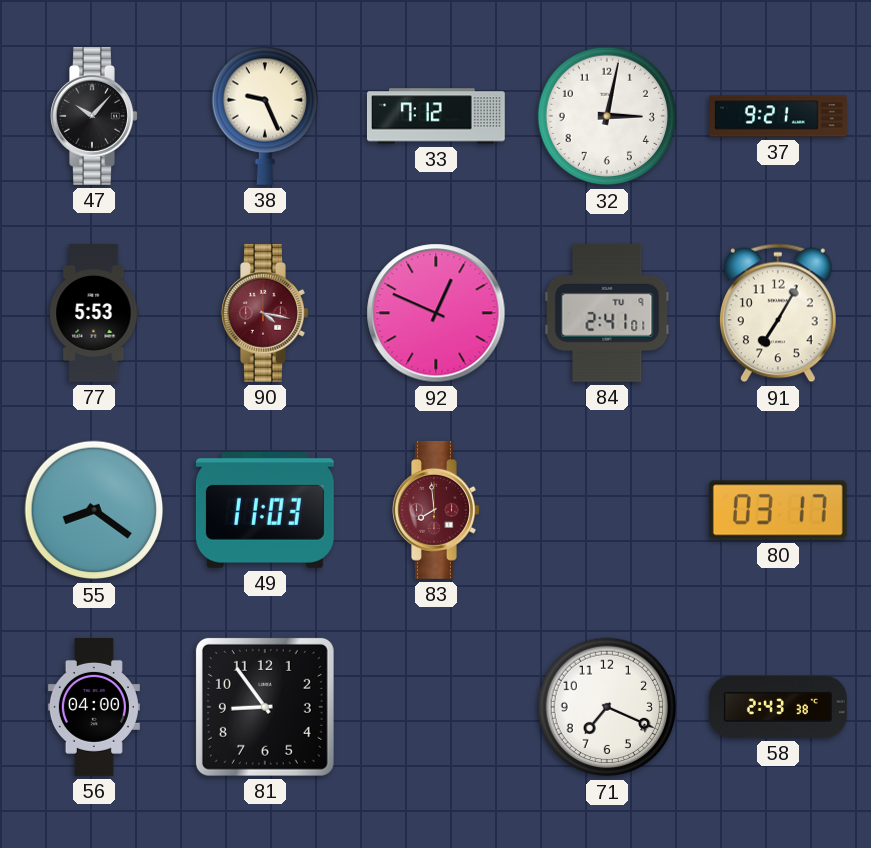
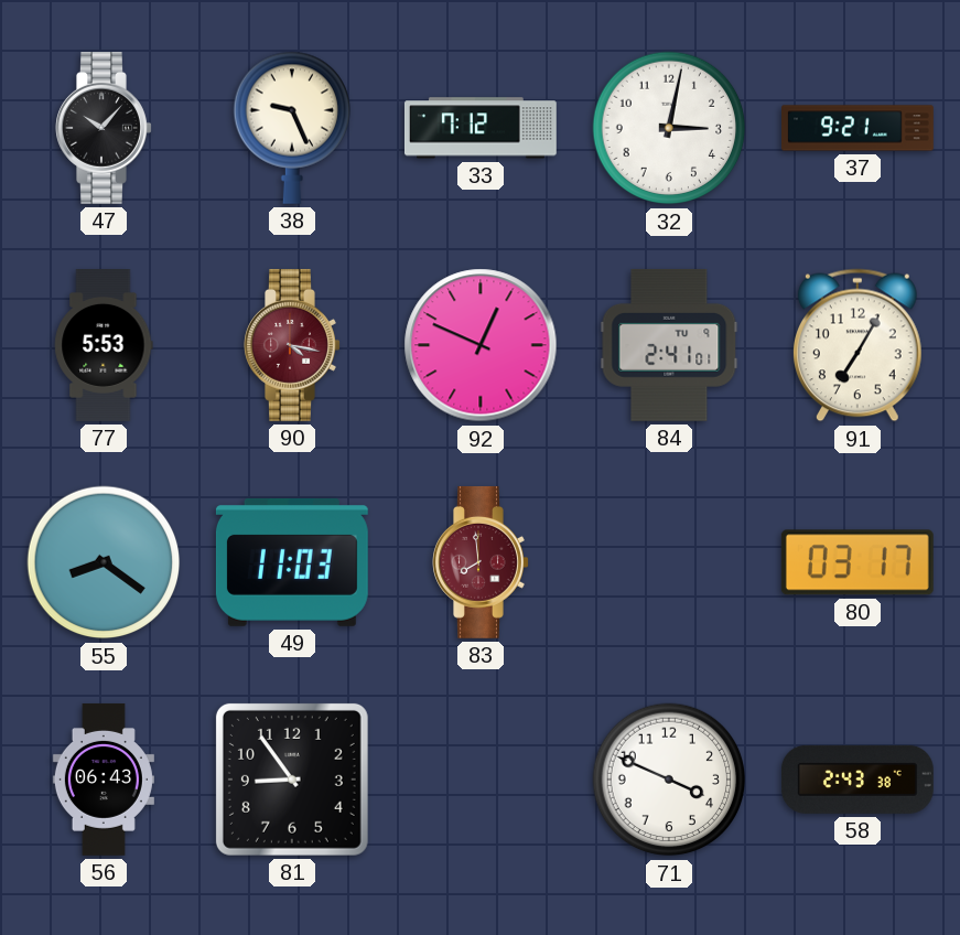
56: 04:00 -> 06:43
71: 7:19 -> 3:49
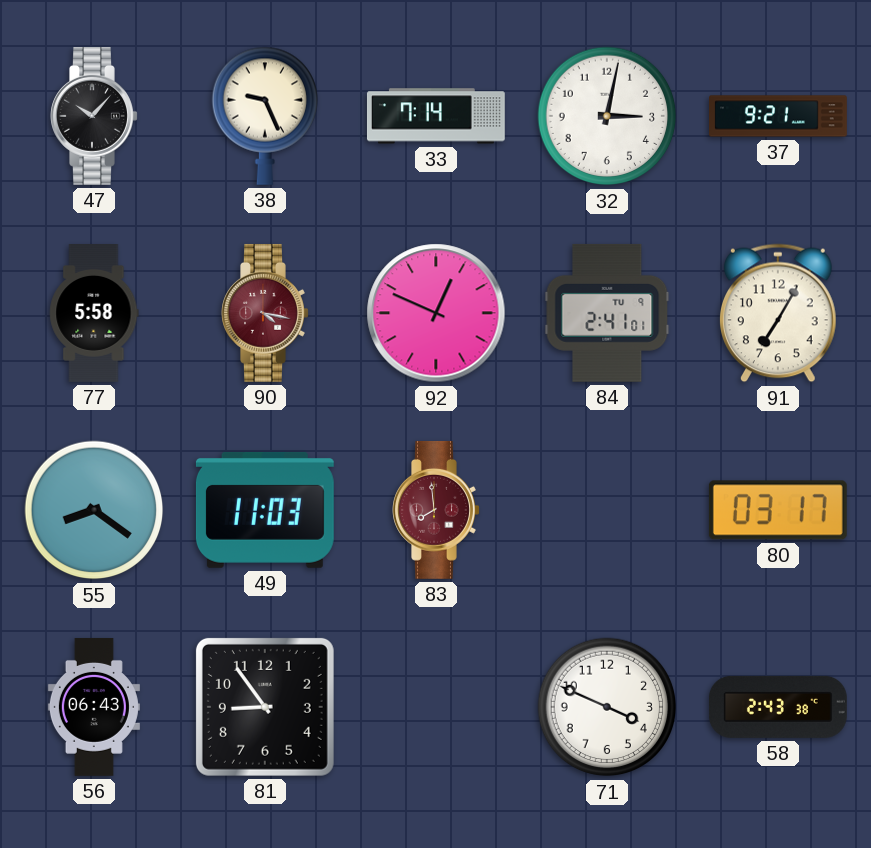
33: 7:12 -> 7:14
77: 5:53 -> 5:58
